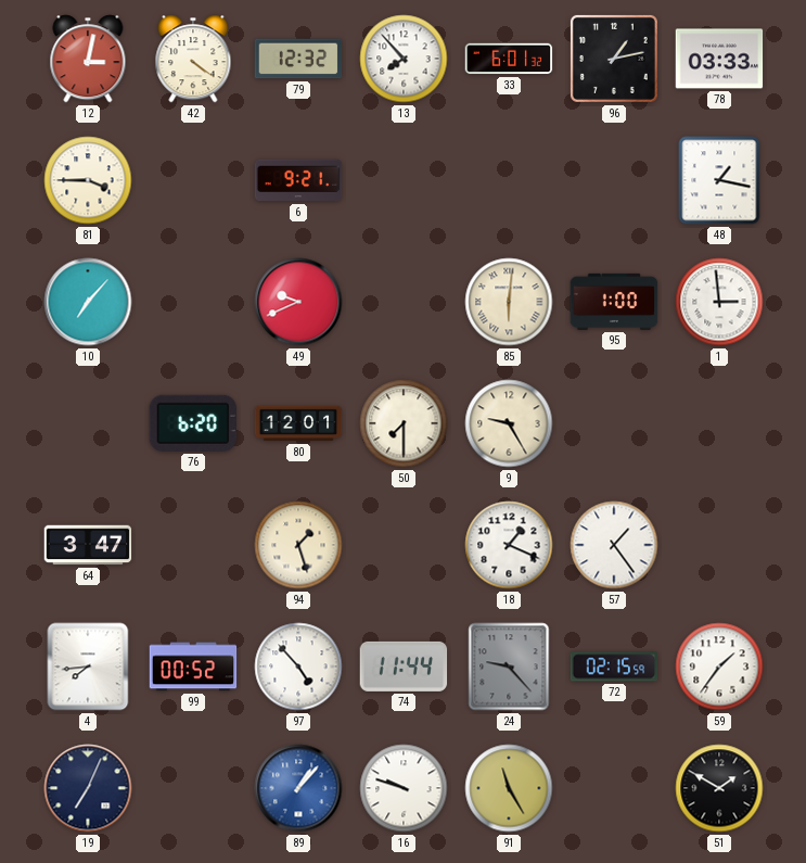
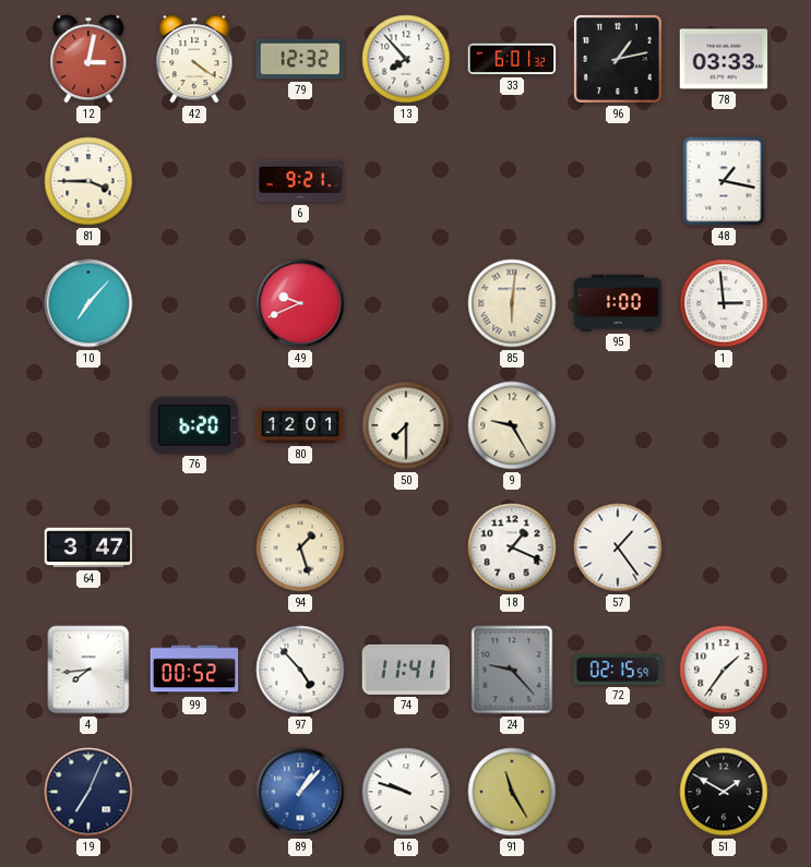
74: 11:44 -> 11:41
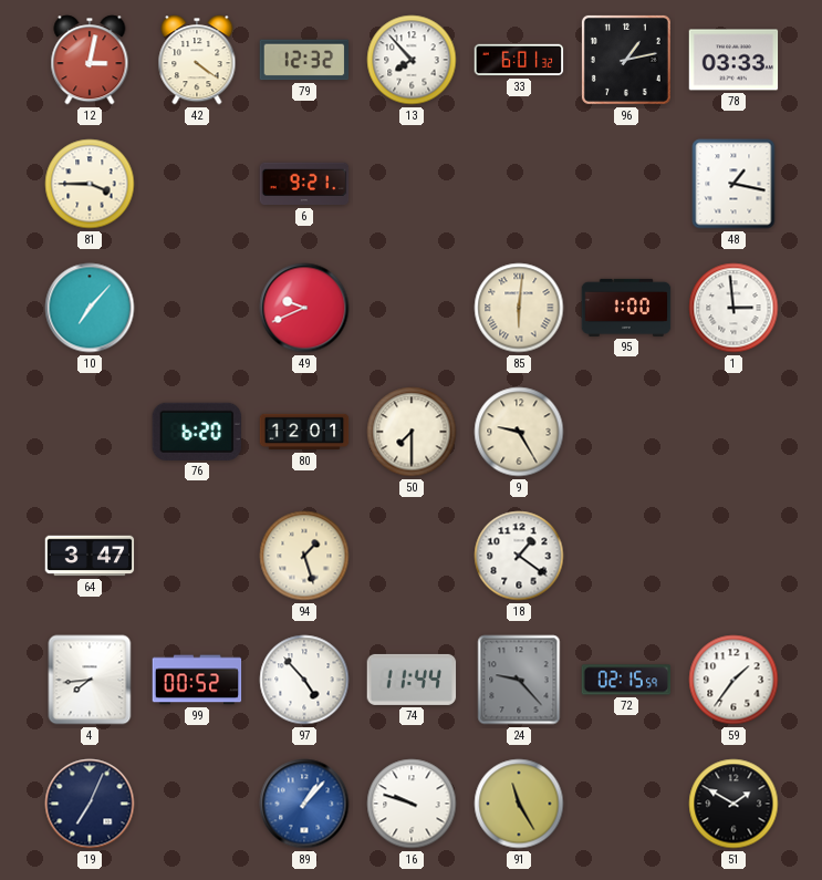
18: 1:19 -> 1:21
57: 1:24 -> none
74: 11:41 -> 11:44
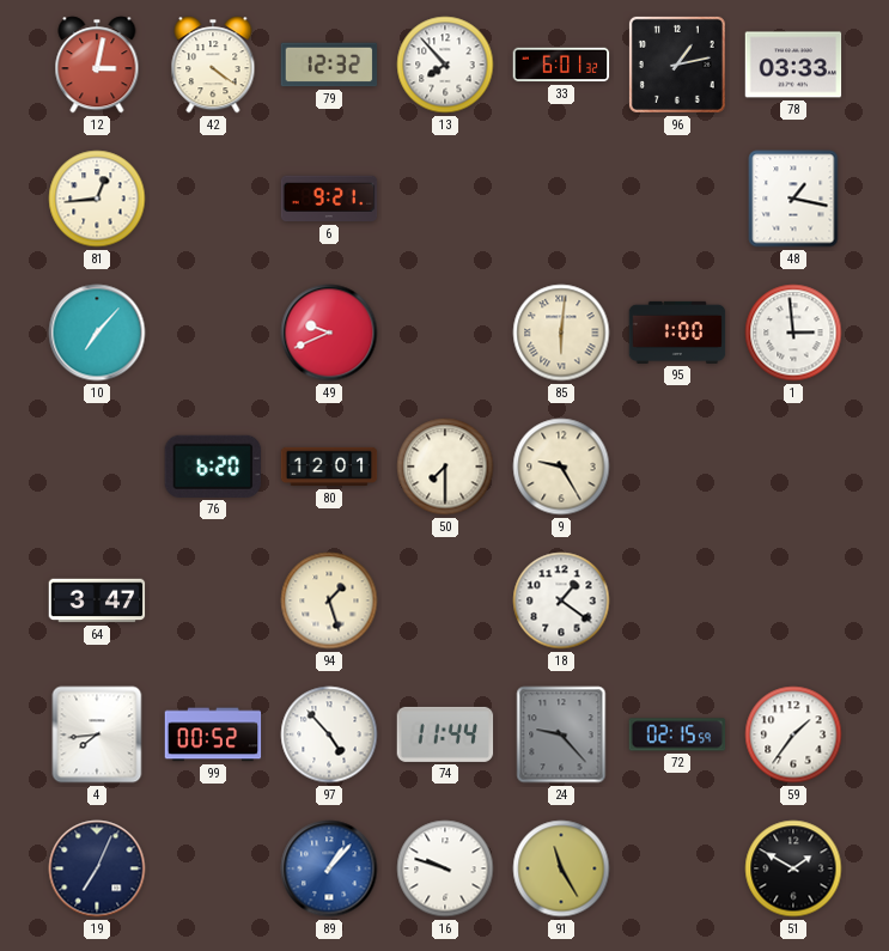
81: 3:45 -> 12:44
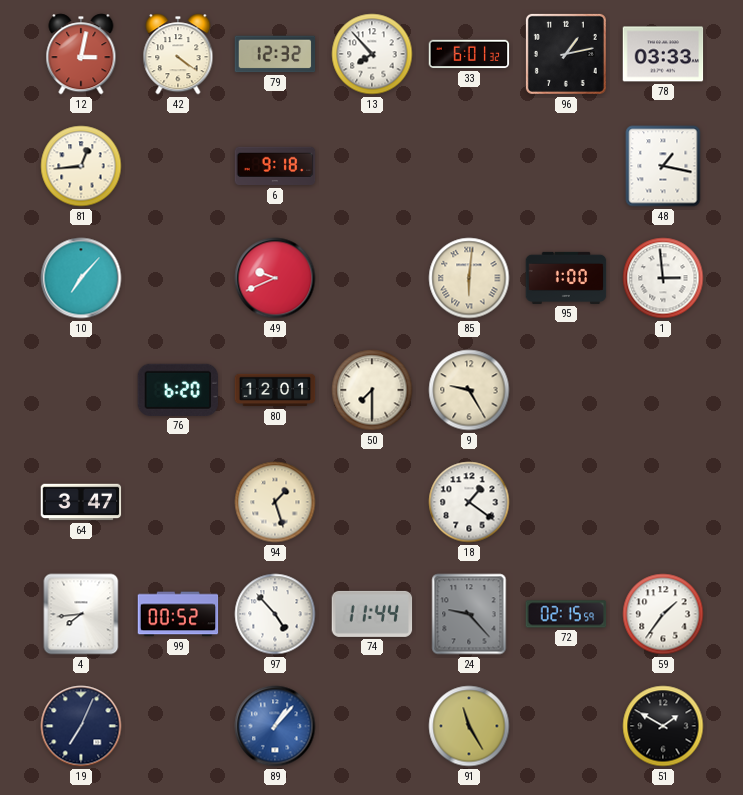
6: 9:21 -> 9:18
16: 9:48 -> none
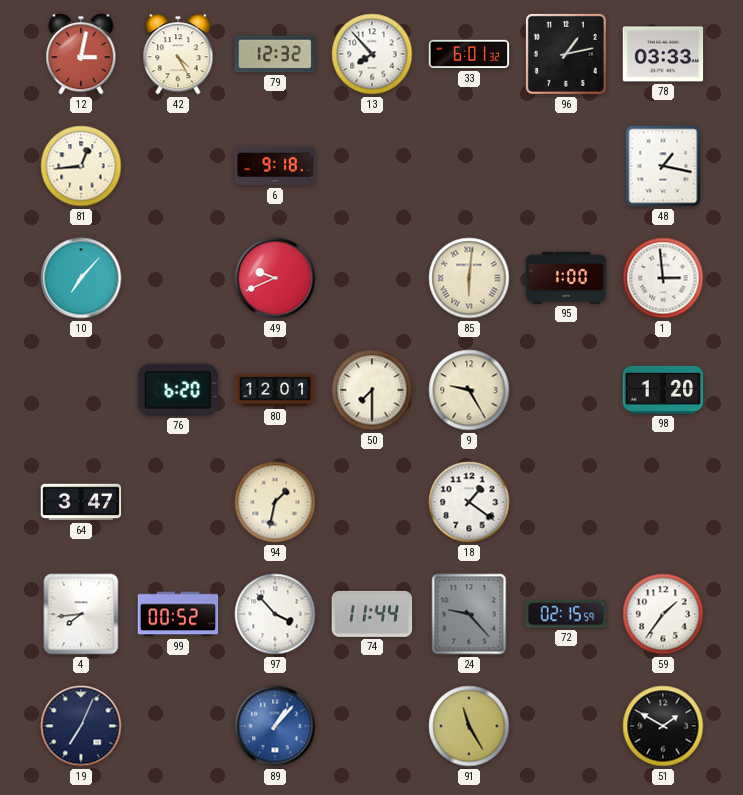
42: 4:21 -> 4:25
98: none -> 1:20
94: 1:27 -> 1:32
97: 4:53 -> 3:53
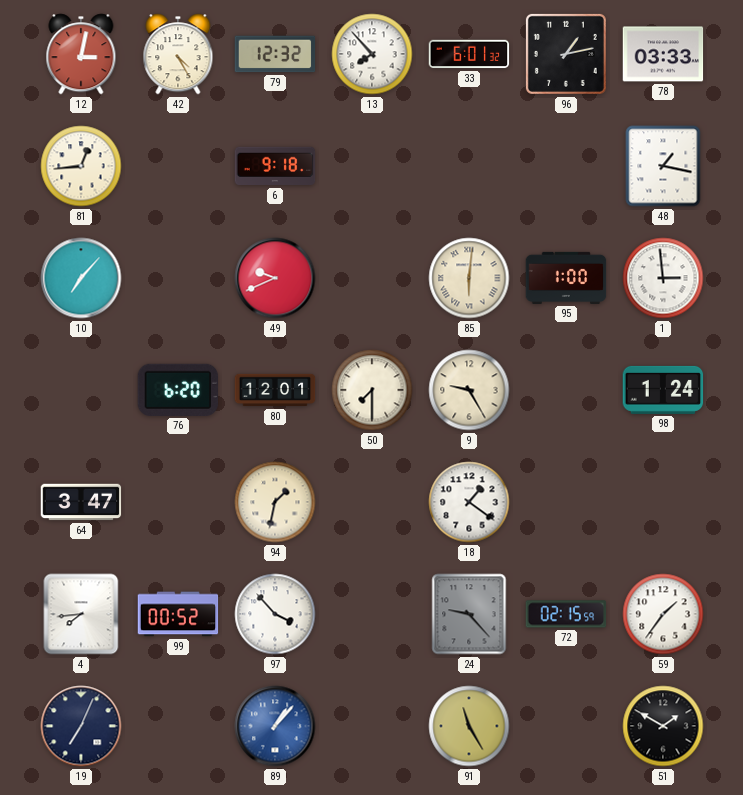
98: 1:20 -> 1:24
74: 11:44 -> none
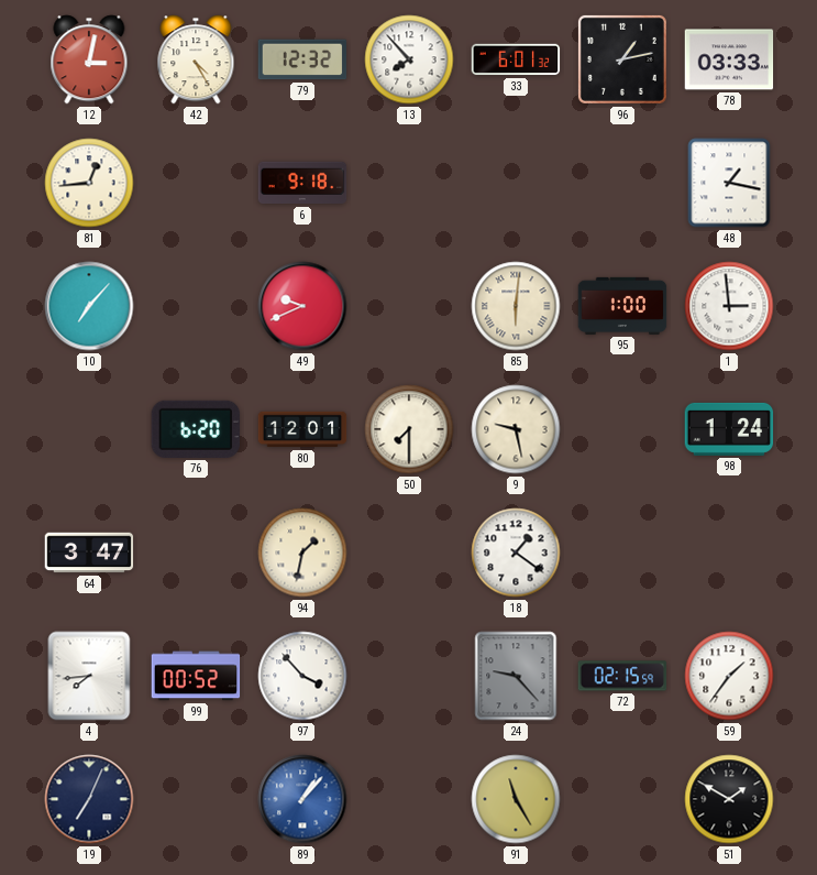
9: 9:25 -> 9:28
